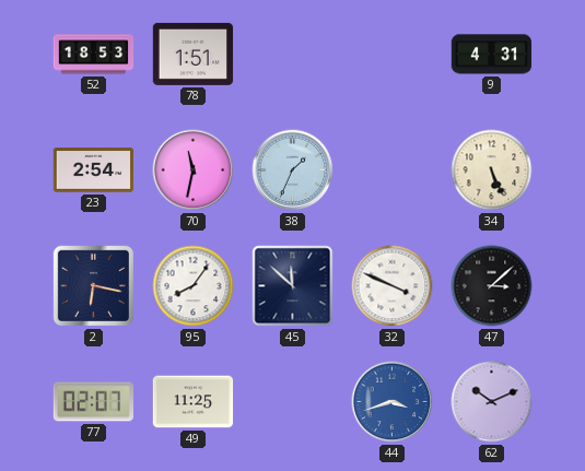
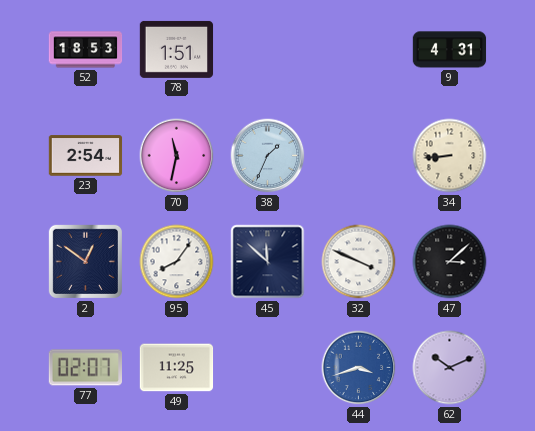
34: 5:26 -> 8:44
2: 6:17 -> 12:51
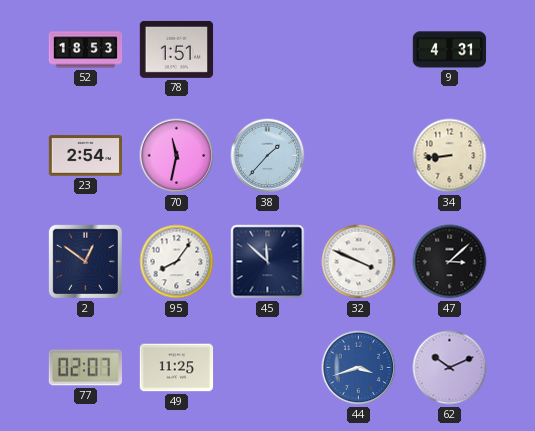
38: 1:34 -> 1:37
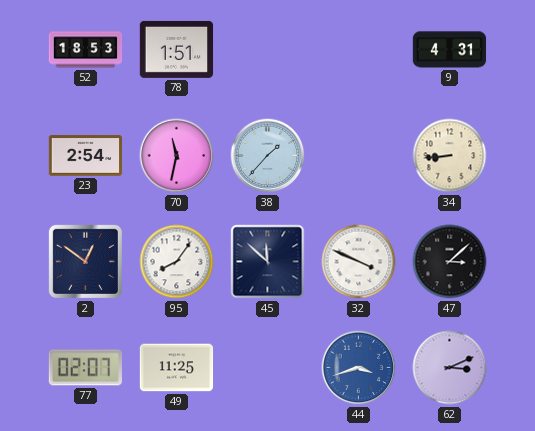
62: 10:11 -> 3:11
